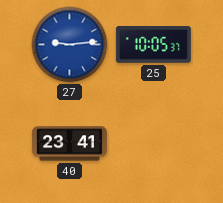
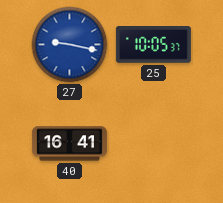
27: 9:14 -> 9:17
40: 23:41 -> 16:41
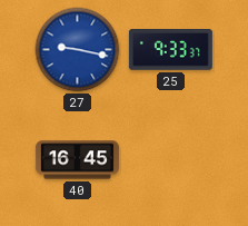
25: 10:05 -> 9:33
40: 16:41 -> 16:45
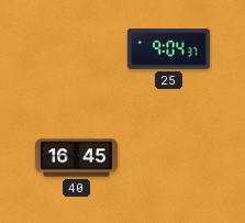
27: 9:17 -> none
25: 9:33 -> 9:04
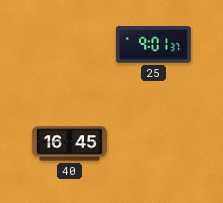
25: 9:04 -> 9:01
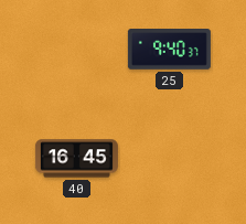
25: 9:01 -> 9:40
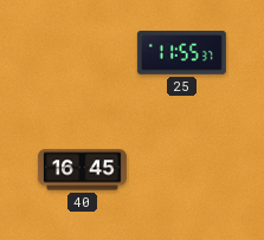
25: 9:40 -> 11:55
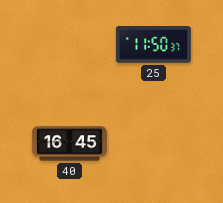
25: 11:55 -> 11:50
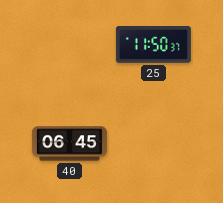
40: 16:45 -> 06:45
